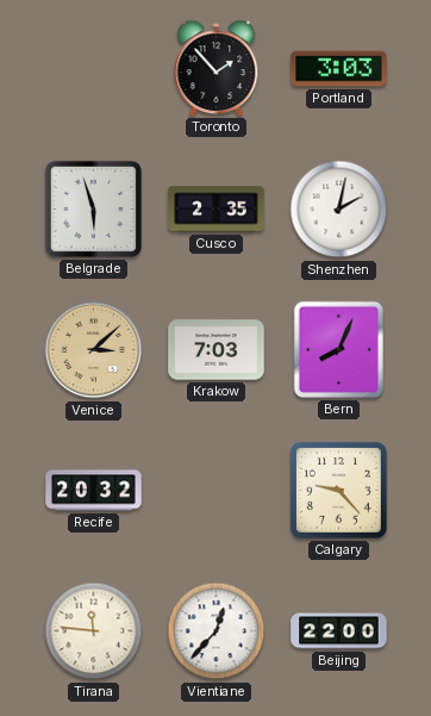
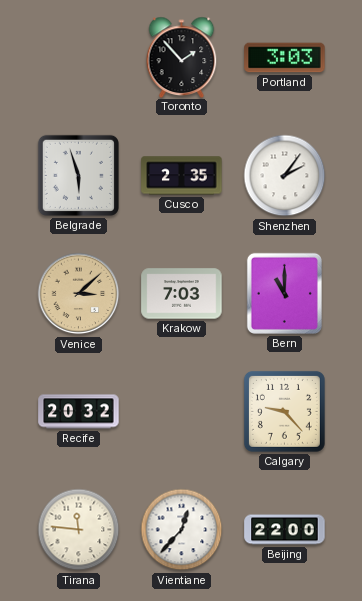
Shenzhen: 2:02 -> 2:06
Bern: 8:04 -> 11:00
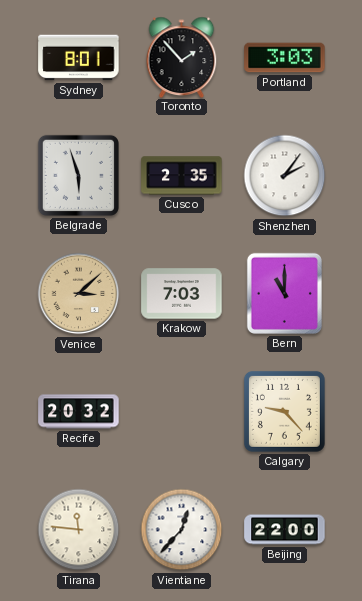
Sydney: none -> 8:01
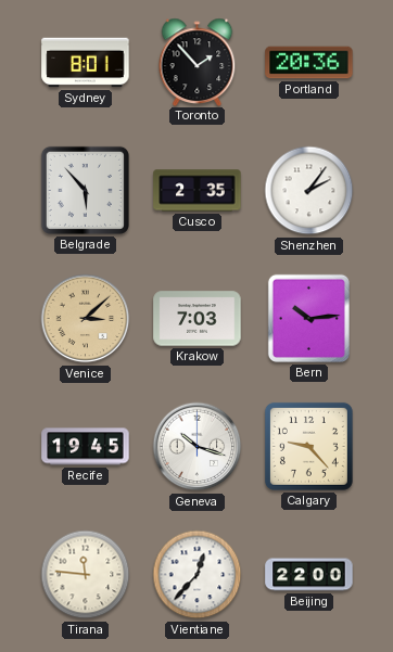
Portland: 3:03 -> 20:36
Belgrade: 5:57 -> 5:53
Bern: 11:00 -> 10:14
Recife: 20:32 -> 19:45
Geneva: none -> 10:18
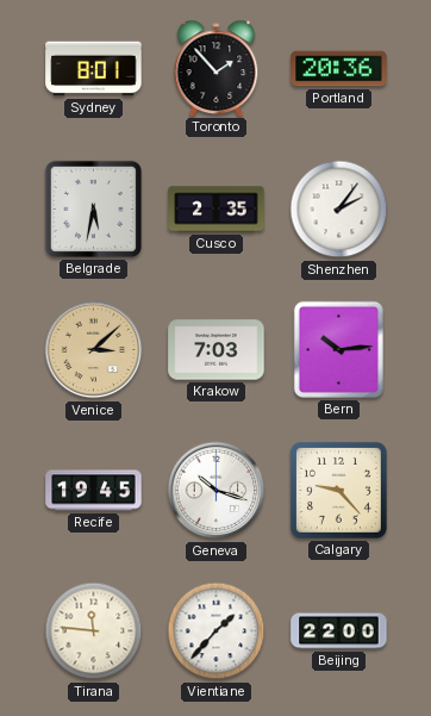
Belgrade: 5:53 -> 5:32
Vientiane: 12:37 -> 1:37
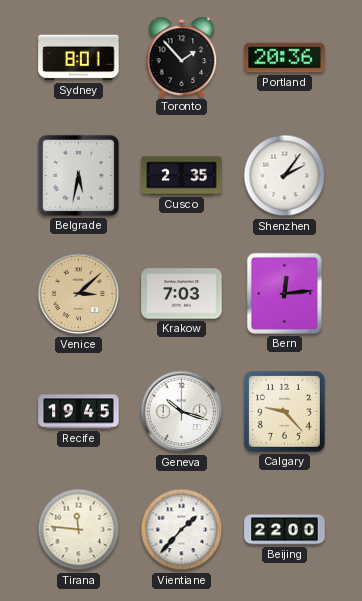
Bern: 10:14 -> 12:14
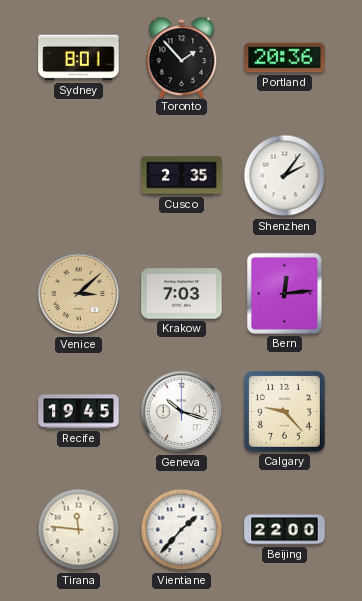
Belgrade: 5:32 -> none
